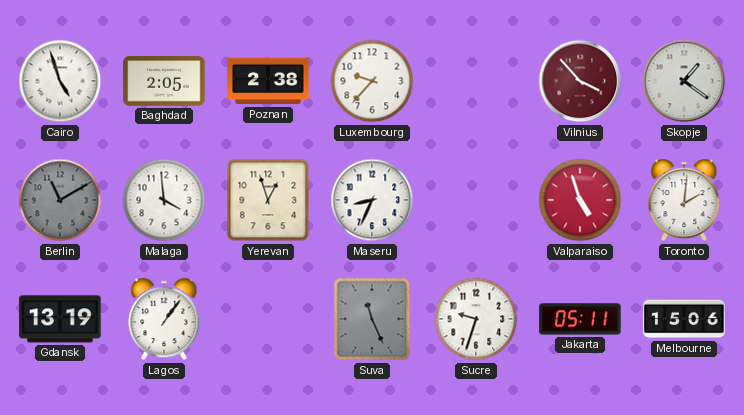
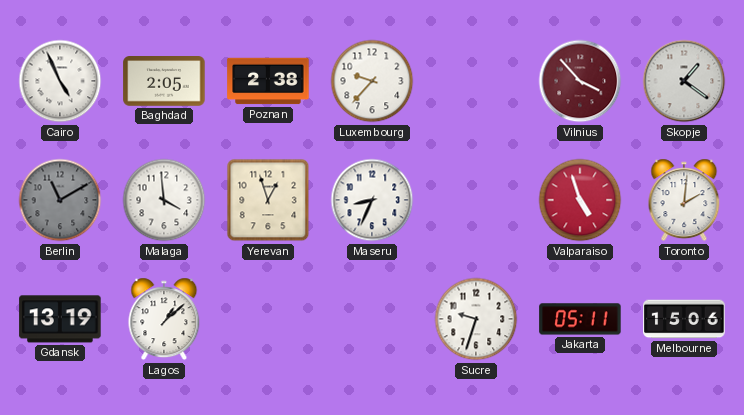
Cairo: 4:57 -> 4:56
Lagos: 1:06 -> 1:08
Suva: 11:26 -> none
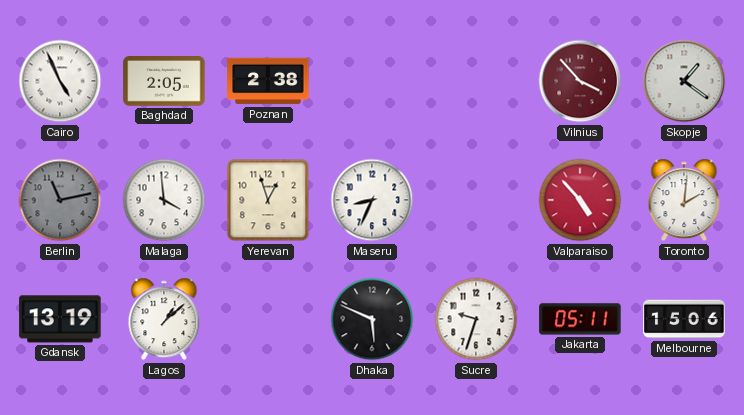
Luxembourg: 9:37 -> none
Berlin: 11:10 -> 11:13
Valparaiso: 4:57 -> 4:53
Dhaka: none -> 5:49
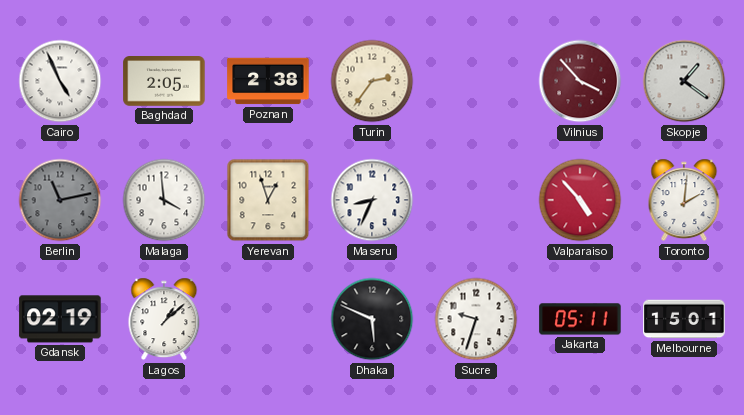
Turin: none -> 2:36
Gdansk: 13:19 -> 02:19
Melbourne: 15:06 -> 15:01
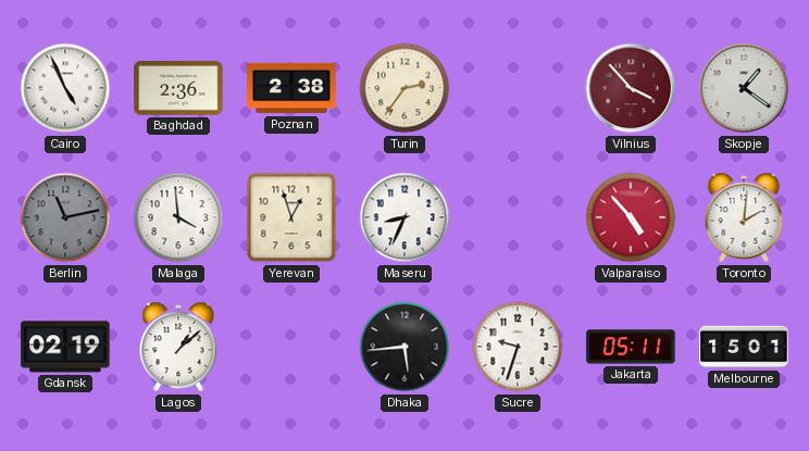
Baghdad: 2:05 -> 2:36
Dhaka: 5:49 -> 5:44
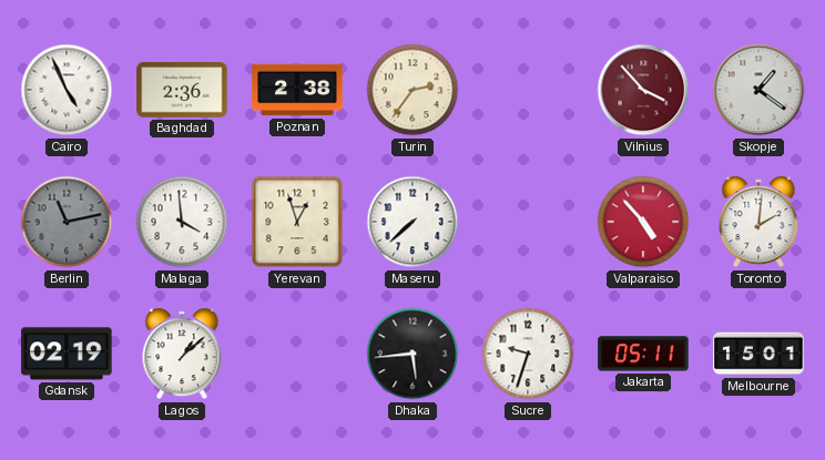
Maseru: 8:34 -> 7:38
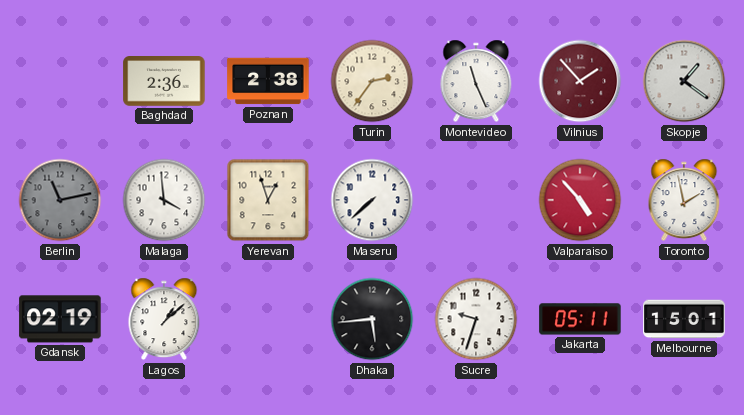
Cairo: 4:56 -> none
Montevideo: none -> 11:26
Vilnius: 3:53 -> 1:53
Toronto: 2:01 -> 1:58
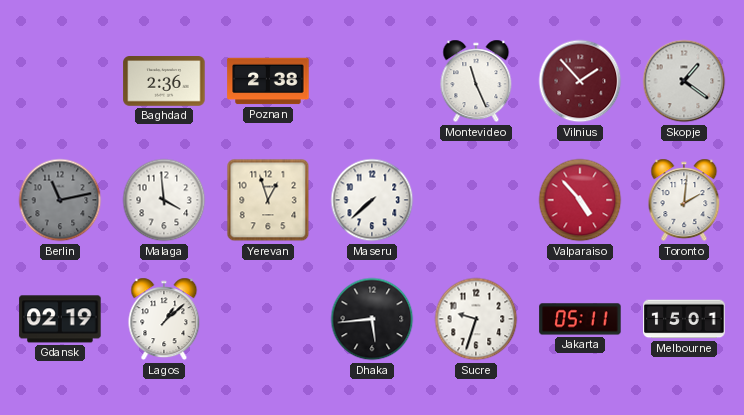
Turin: 2:36 -> none
Toronto: 1:58 -> 2:01
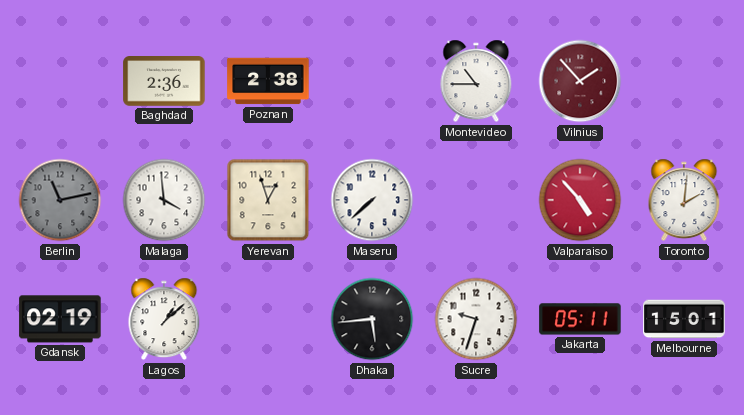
Montevideo: 11:26 -> 10:45
Skopje: 1:21 -> none
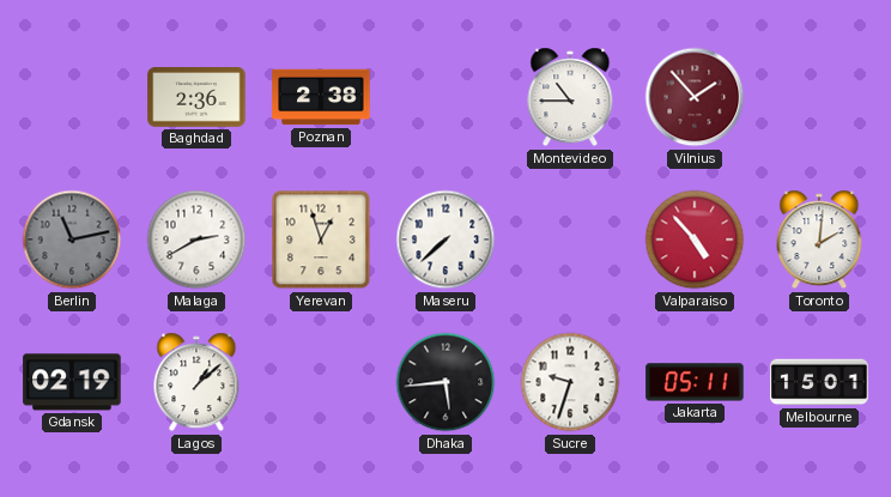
Malaga: 3:59 -> 2:40
